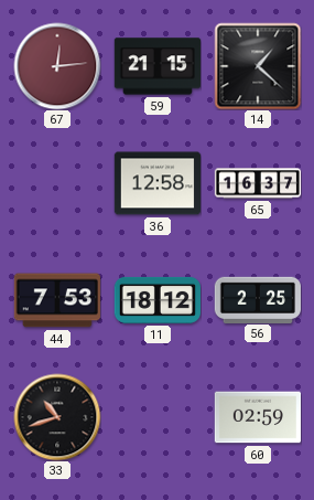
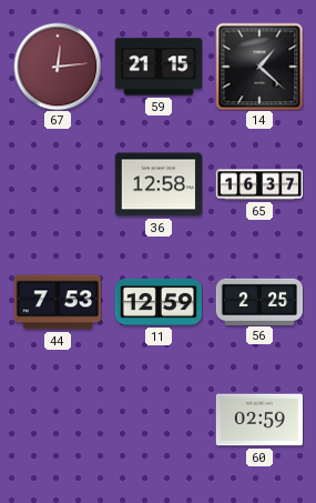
11: 18:12 -> 12:59
33: 10:42 -> none
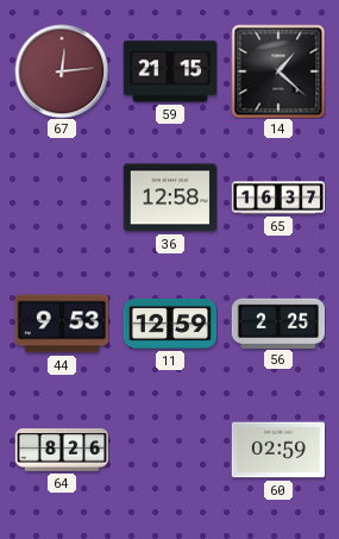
44: 7:53 -> 9:53
64: none -> 8:26
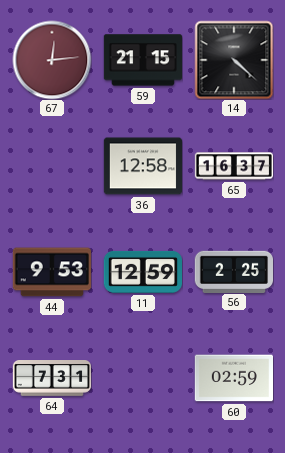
14: 1:22 -> 4:22
64: 8:26 -> 7:31
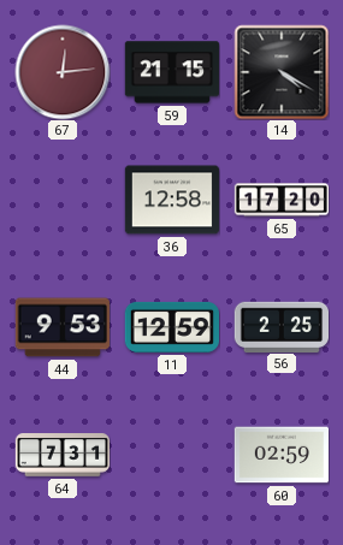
14: 4:22 -> 4:20
65: 16:37 -> 17:20
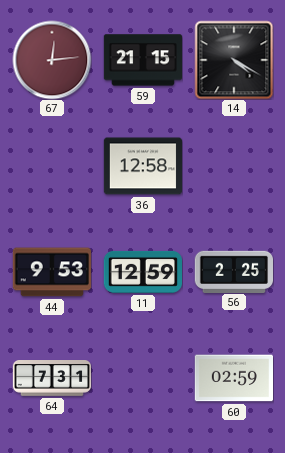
65: 17:20 -> none
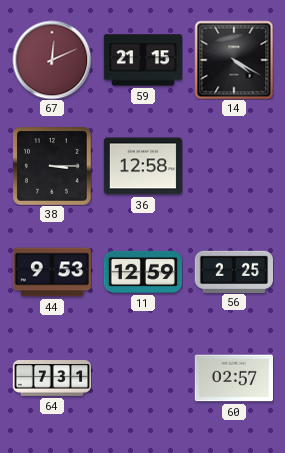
67: 12:14 -> 12:11
38: none -> 3:15
60: 02:59 -> 02:57
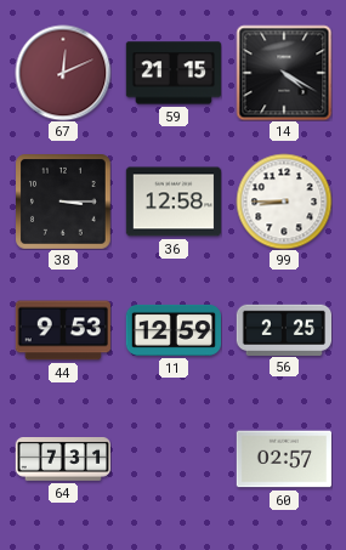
99: none -> 8:45
